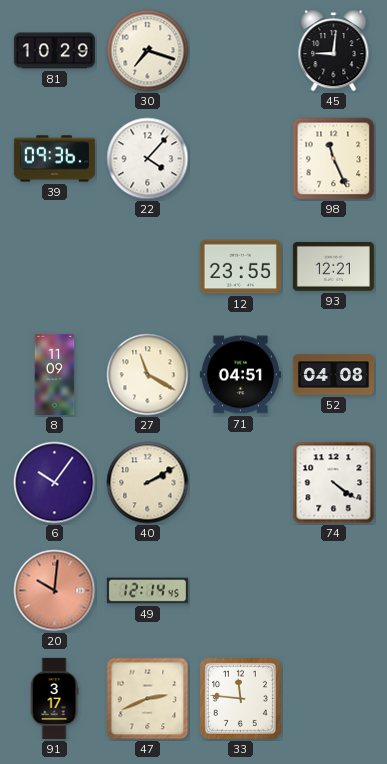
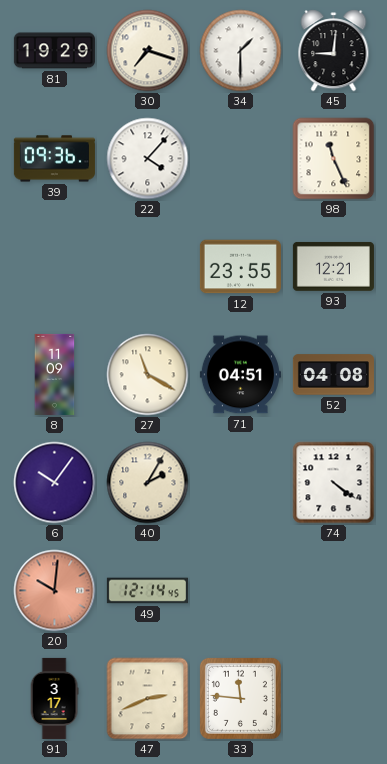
81: 10:29 -> 19:29
34: none -> 1:30
40: 2:10 -> 2:05
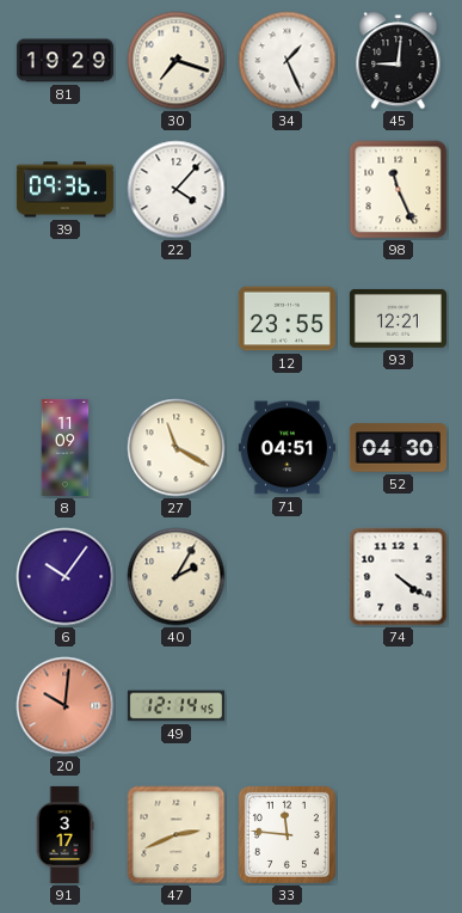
34: 1:30 -> 1:26
52: 04:08 -> 04:30
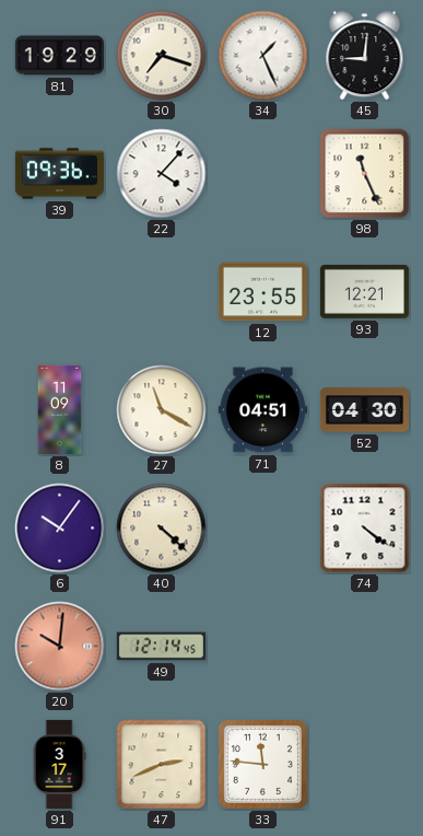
40: 2:05 -> 4:22
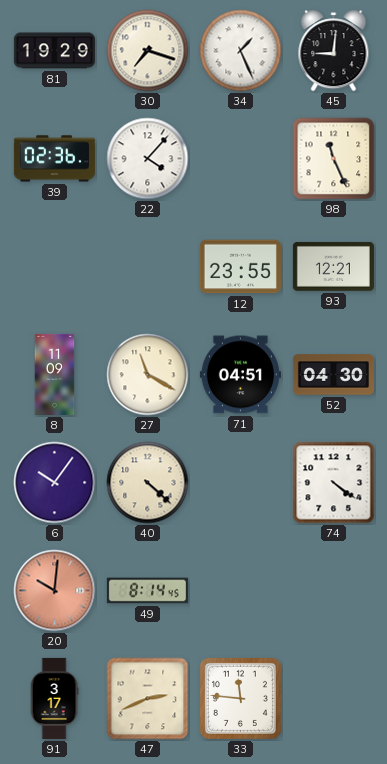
39: 09:36 -> 02:36
49: 12:14 -> 8:14
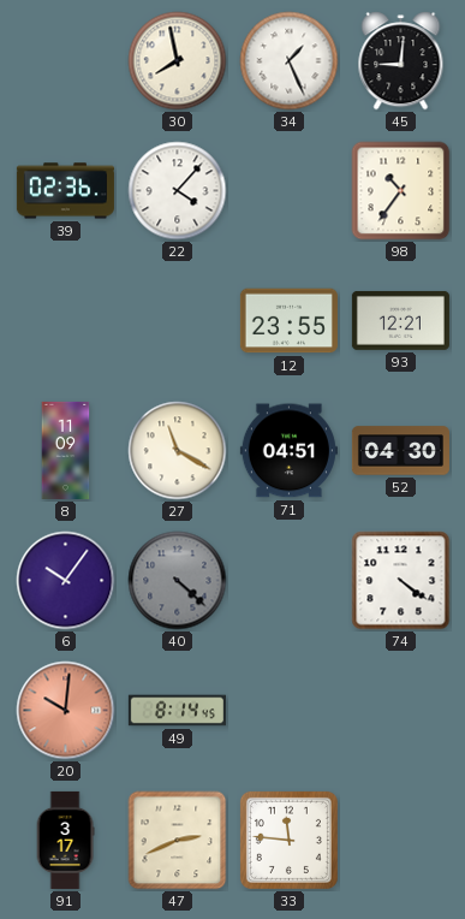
81: 19:29 -> none
30: 7:18 -> 7:58
98: 11:26 -> 10:36
40 dial: cream -> grey
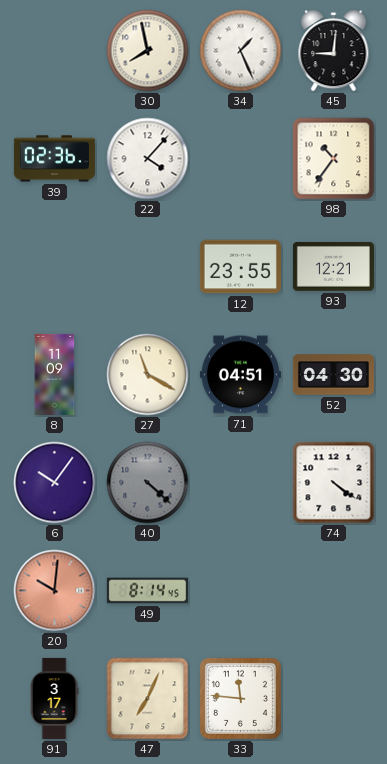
47: 2:41 -> 7:04
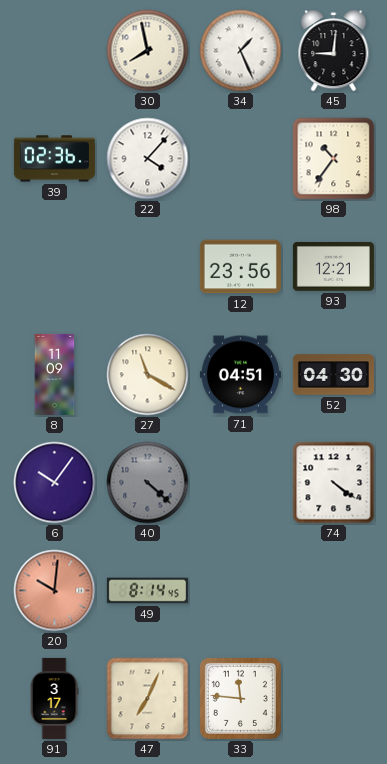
12: 23:55 -> 23:56
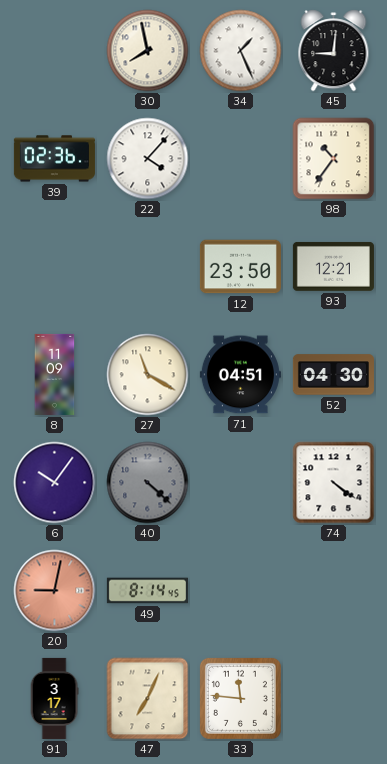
12: 23:56 -> 23:50
20: 10:01 -> 9:02
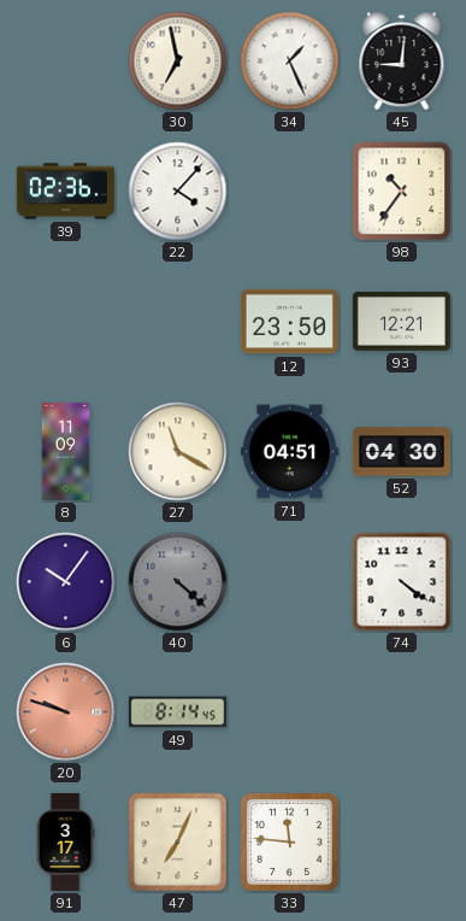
30: 7:58 -> 6:58
20: 9:02 -> 9:48
